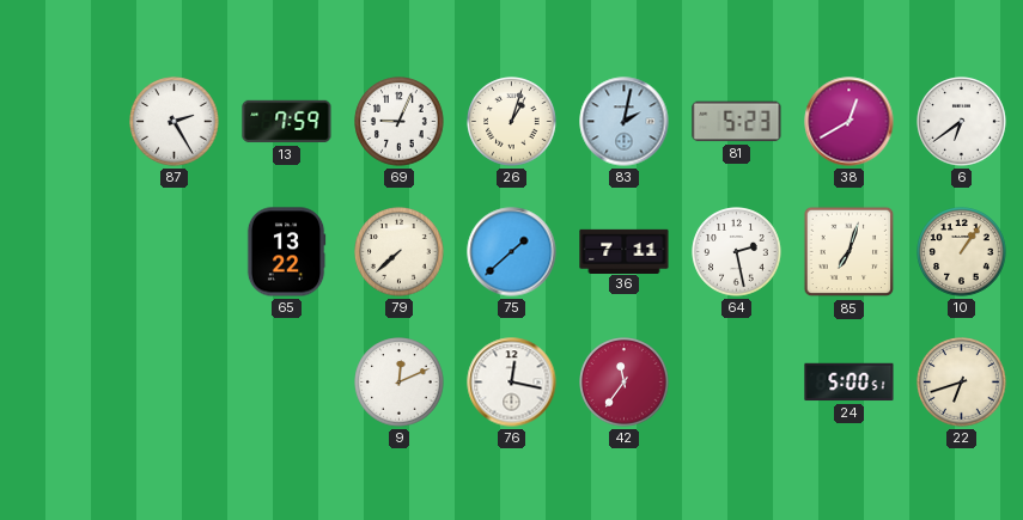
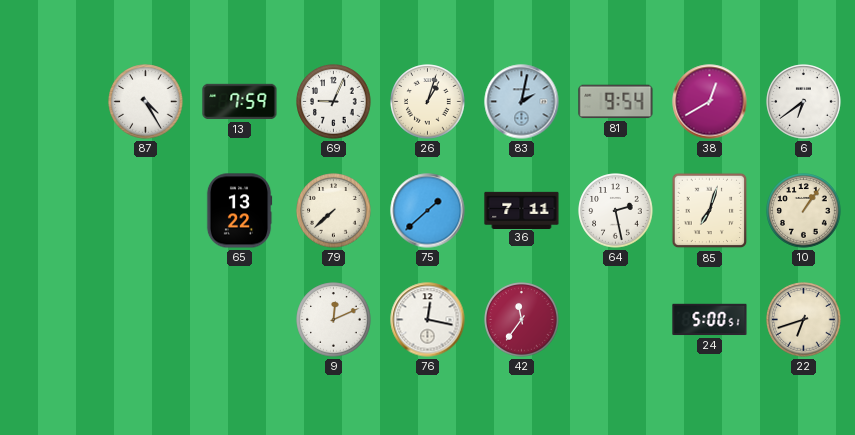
87: 2:25 -> 4:25
81: 5:23 -> 9:54
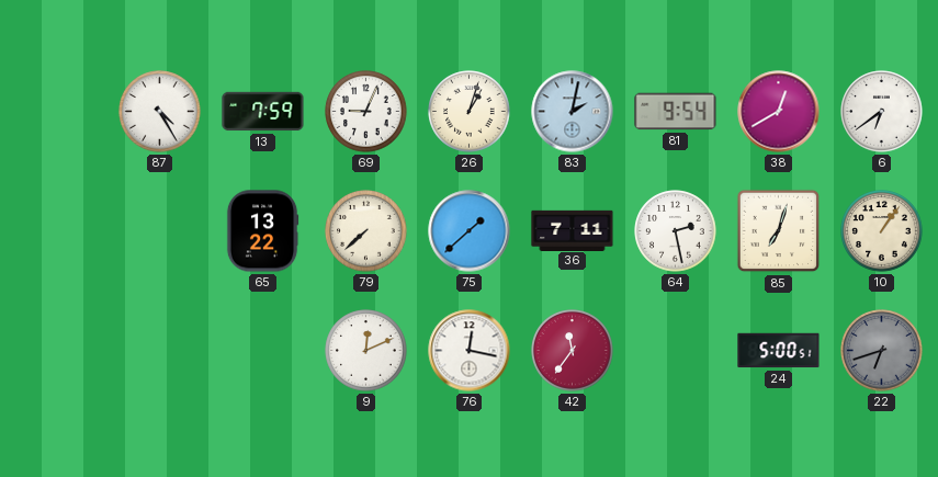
22 dial: cream -> grey
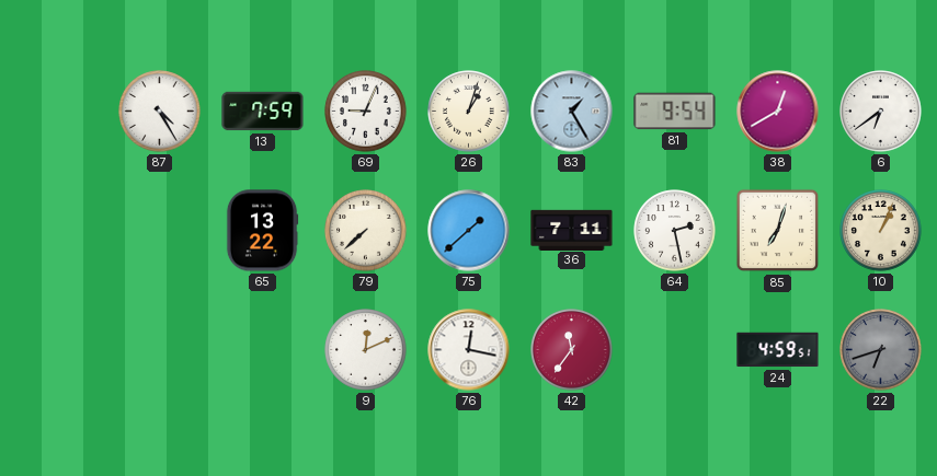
83: 2:02 -> 1:25
10: 1:06 -> 1:04
24: 5:00 -> 4:59
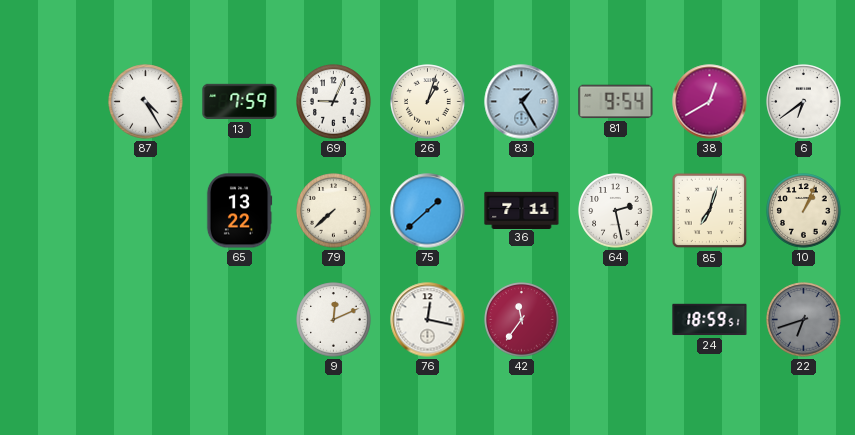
24: 4:59 -> 18:59
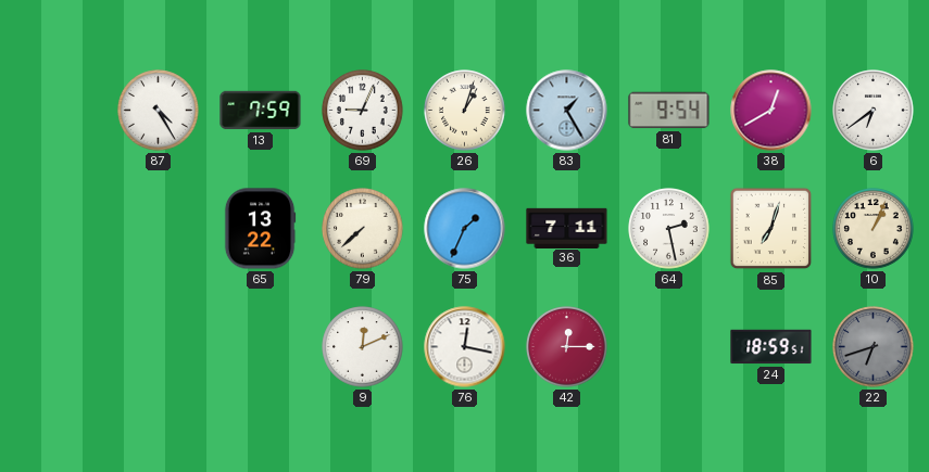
75: 1:38 -> 1:34
42: 11:36 -> 12:15
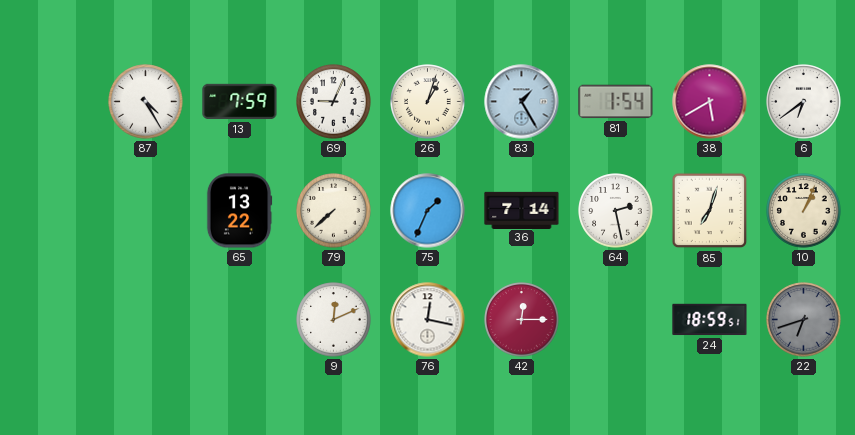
81: 9:54 -> 1:54
38: 12:40 -> 5:40
36: 7:11 -> 7:14
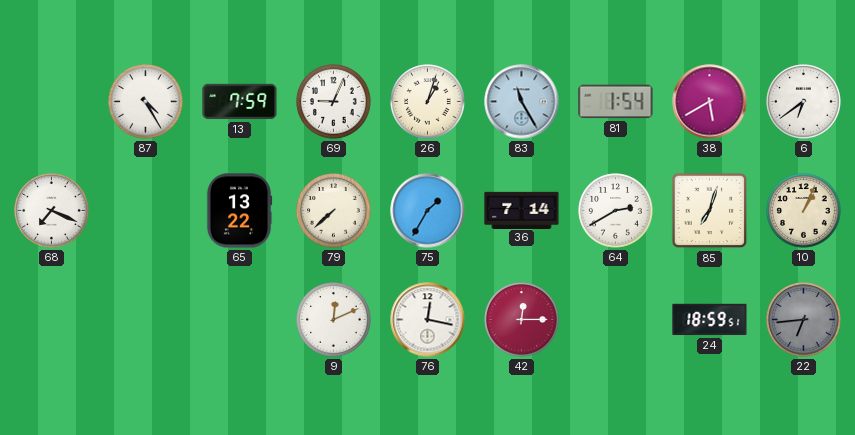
83: 1:25 -> 11:25
68: none -> 7:19
75: 1:34 -> 1:35
64: 2:28 -> 2:40
22: 6:42 -> 6:44
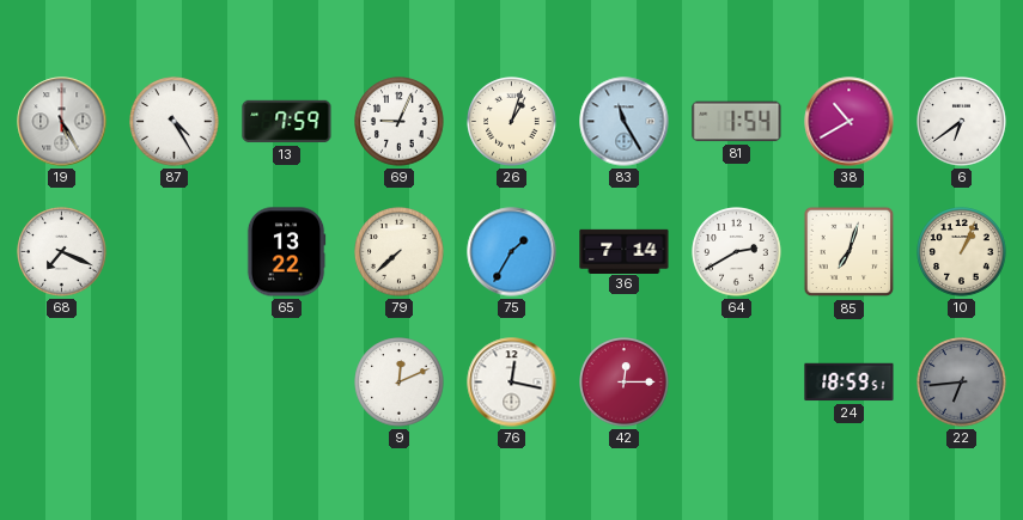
19: none -> 5:25
38: 5:40 -> 10:40
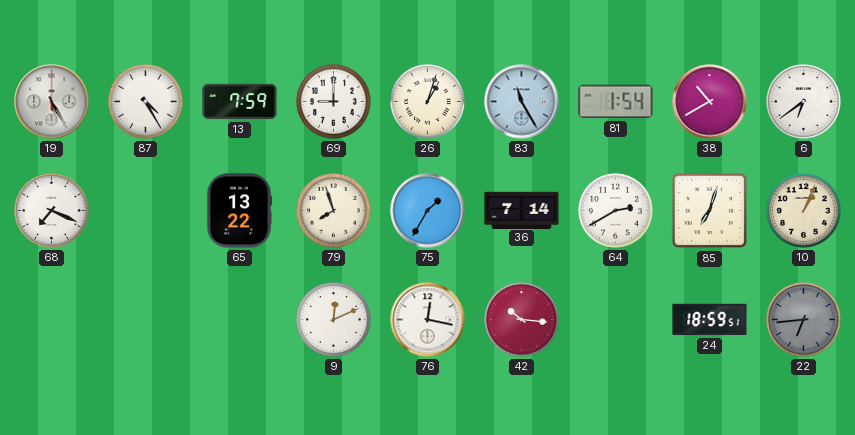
69: 9:04 -> 9:00
79: 7:38 -> 7:57
42: 12:15 -> 10:16
